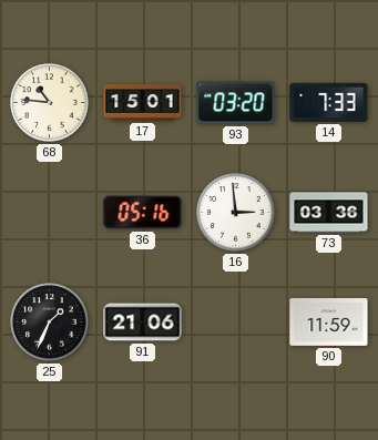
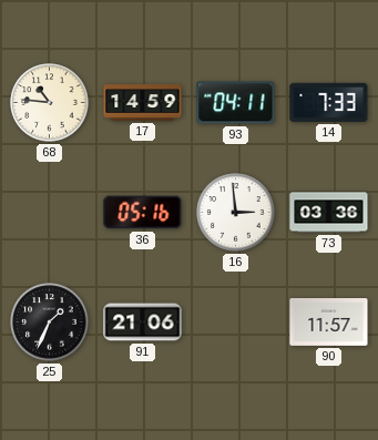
17: 15:01 -> 14:59
93: 03:20 -> 04:11
90: 11:59 -> 11:57
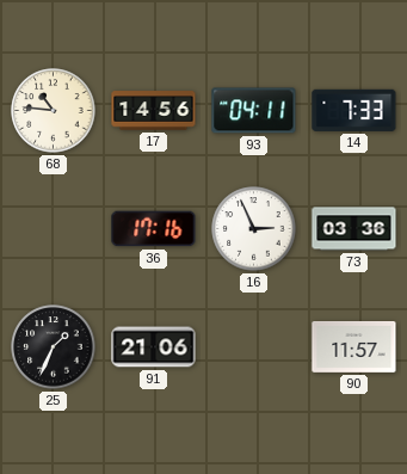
17: 14:59 -> 14:56
36: 05:16 -> 17:16
16: 2:59 -> 2:56
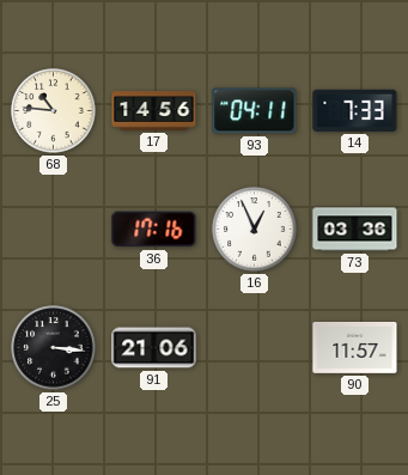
16: 2:56 -> 12:56
25: 1:34 -> 3:16
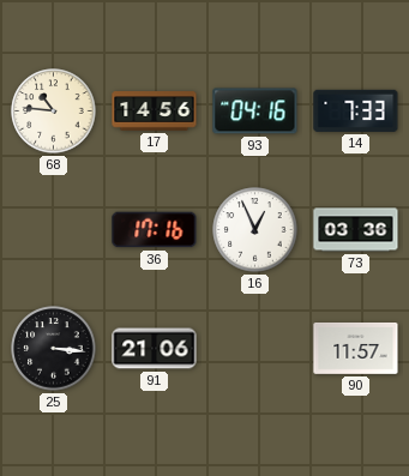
93: 04:11 -> 04:16
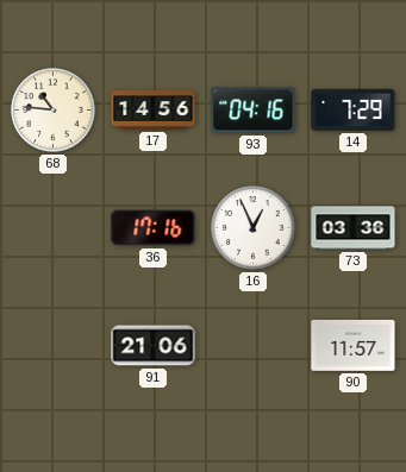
14: 7:33 -> 7:29
25: 3:16 -> none
